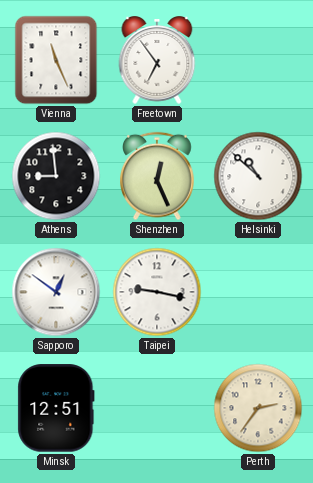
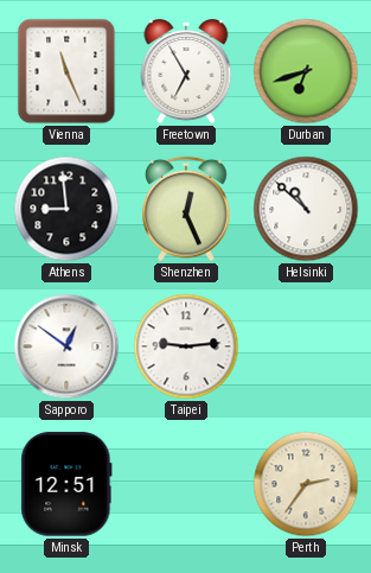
Freetown: 6:54 -> 6:55
Durban: none -> 6:42
Taipei: 9:17 -> 9:14
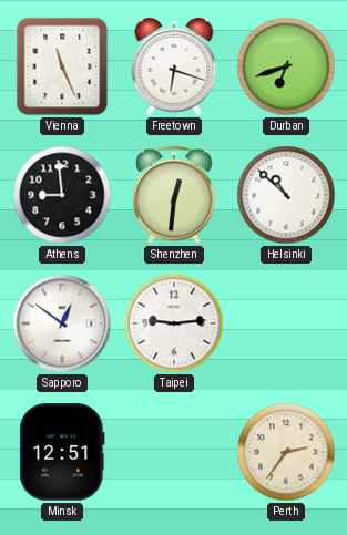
Freetown: 6:55 -> 6:18
Shenzhen: 12:26 -> 12:31
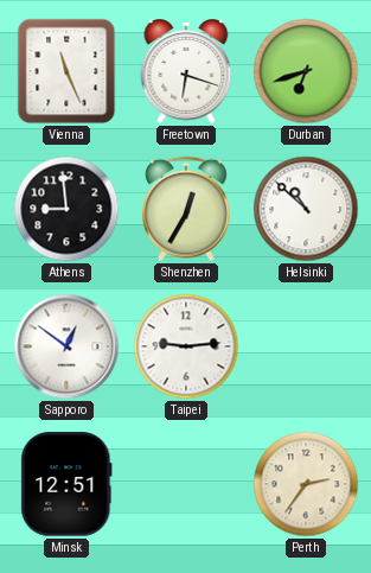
Shenzhen: 12:31 -> 12:35
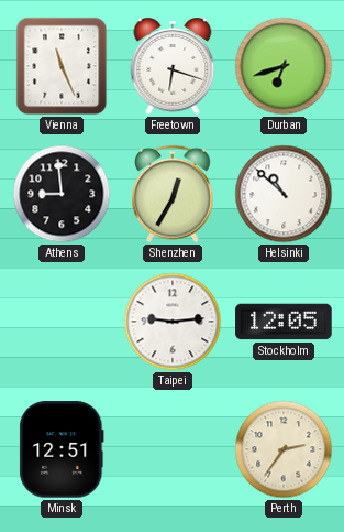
Sapporo: 12:51 -> none
Stockholm: none -> 12:05
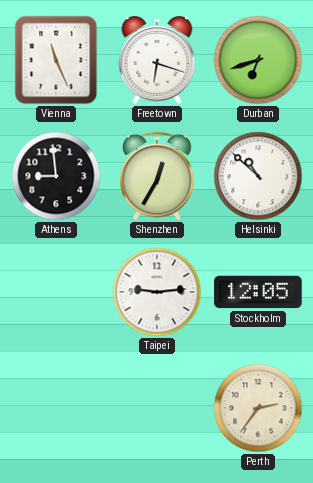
Minsk: 12:51 -> none
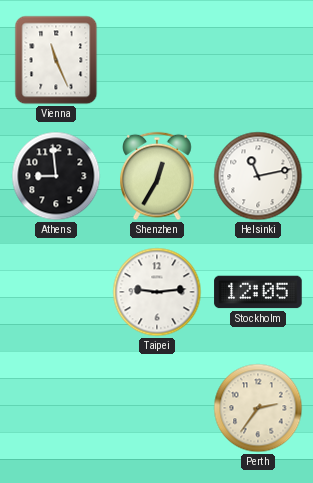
Freetown: 6:18 -> none
Durban: 6:42 -> none
Helsinki: 10:52 -> 11:13
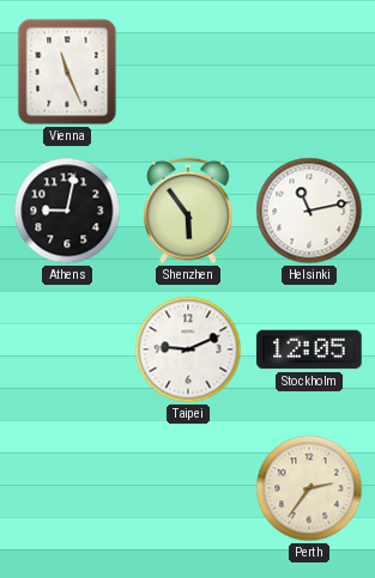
Athens: 8:59 -> 9:02
Shenzhen: 12:35 -> 5:54
Taipei: 9:14 -> 9:11
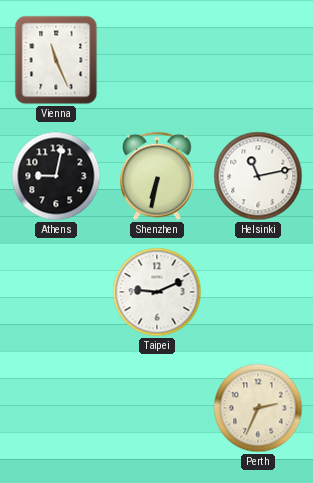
Shenzhen: 5:54 -> 6:32
Stockholm: 12:05 -> none
Perth: 2:36 -> 2:34
